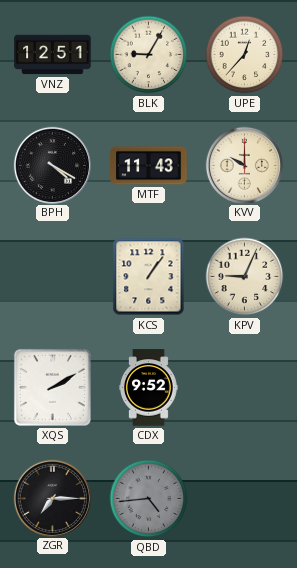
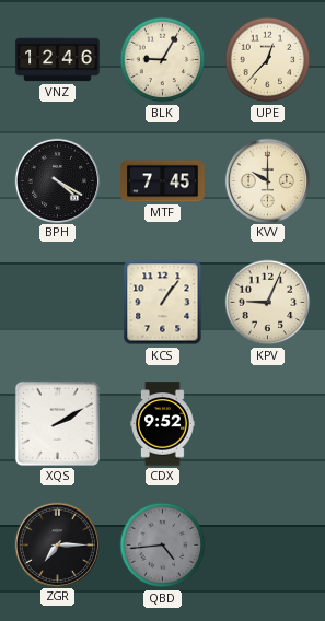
VNZ: 12:51 -> 12:46
MTF: 11:43 -> 7:45
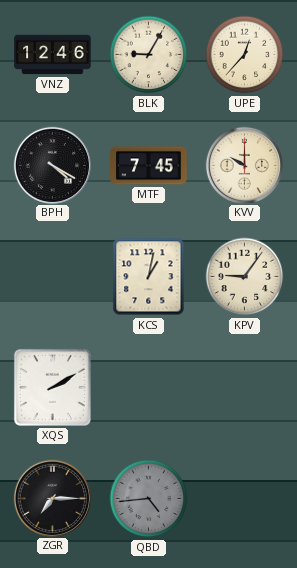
KCS: 1:06 -> 1:02
KPV: 9:04 -> 9:06
CDX: 9:52 -> none
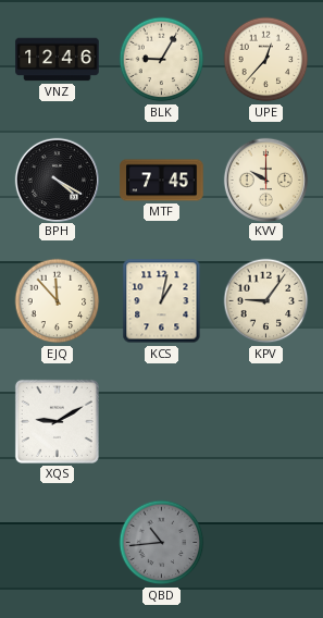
EJQ: none -> 11:53
XQS: 2:10 -> 9:10
ZGR: 7:15 -> none
QBD: 4:44 -> 10:44
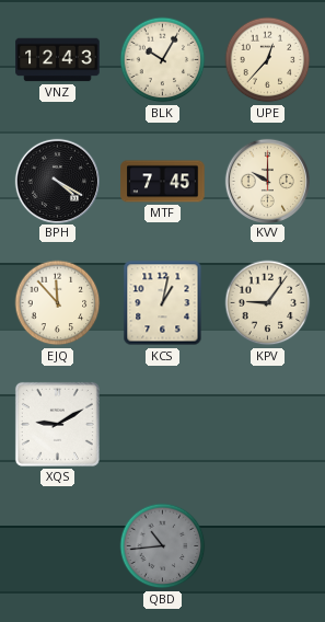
VNZ: 12:46 -> 12:43
BLK: 9:05 -> 10:05
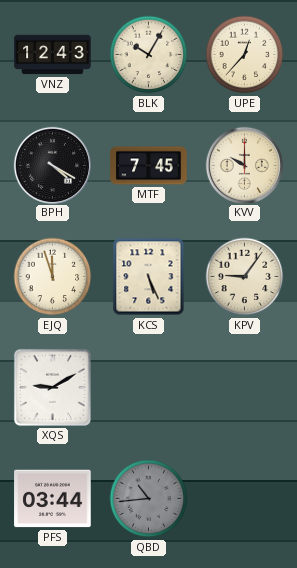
EJQ: 11:53 -> 11:57
KCS: 1:02 -> 5:26
PFS: none -> 03:44
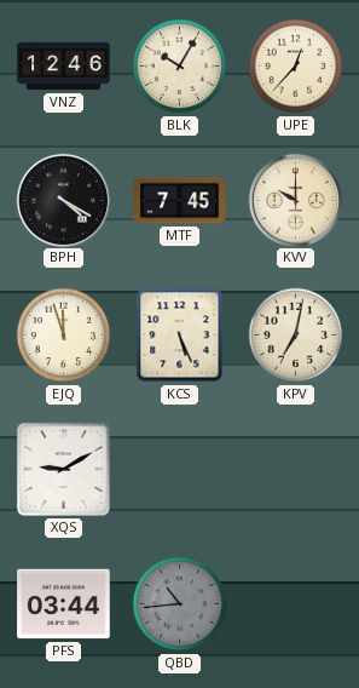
VNZ: 12:43 -> 12:46
KPV: 9:06 -> 7:02
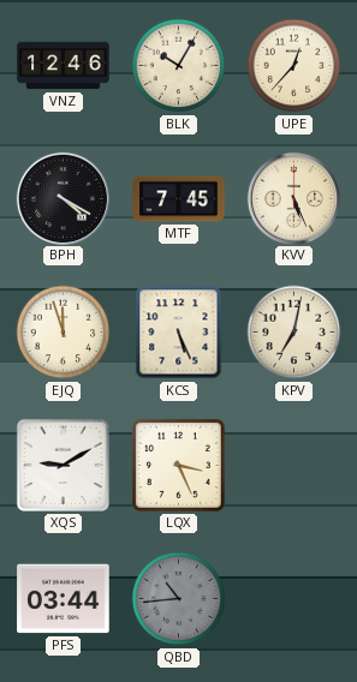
KVV: 10:00 -> 5:26
LQX: none -> 3:26
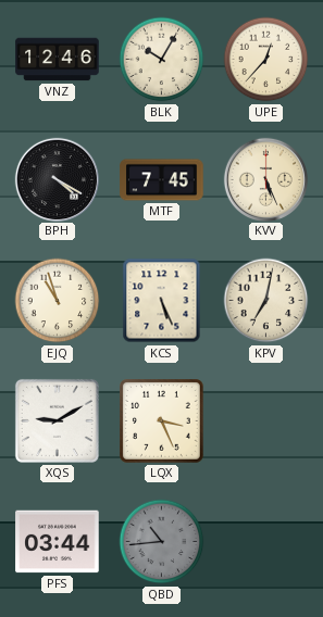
EJQ: 11:57 -> 10:57
